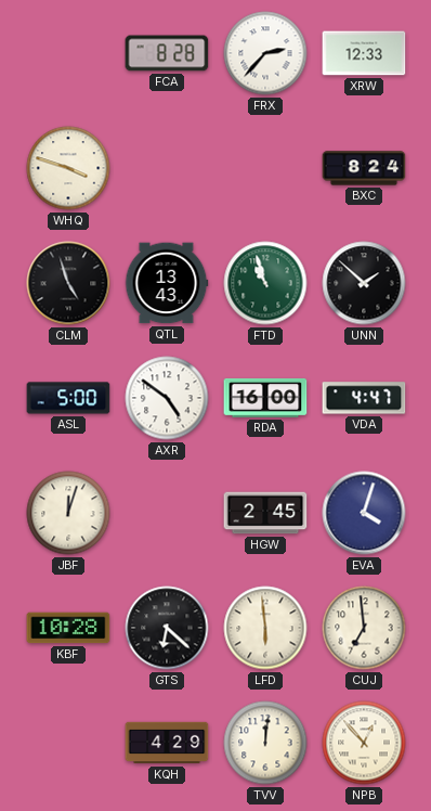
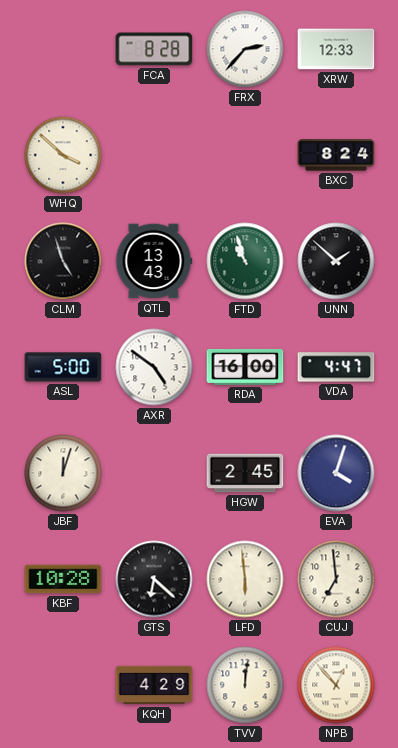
WHQ: 3:48 -> 3:52
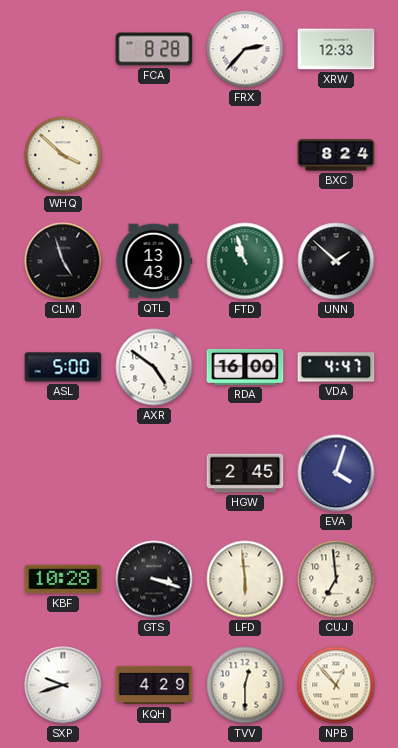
JBF: 12:03 -> none
GTS: 6:22 -> 3:18
SXP: none -> 9:42
TVV: 12:01 -> 12:30
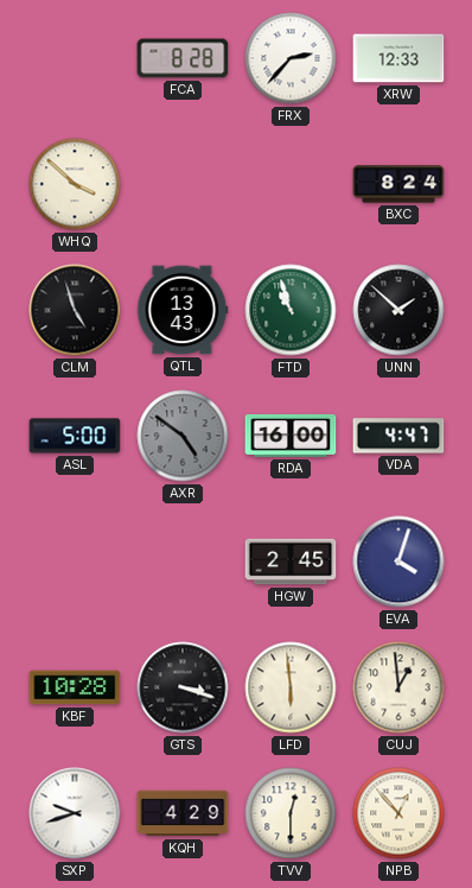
AXR dial: white -> grey
CUJ: 6:59 -> 12:59
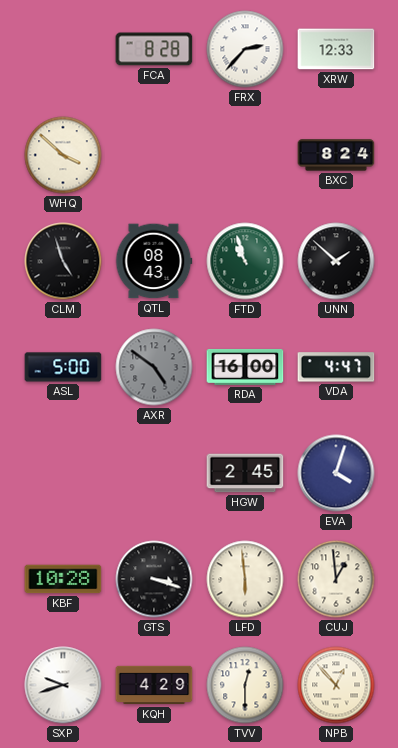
QTL: 13:43 -> 08:43
